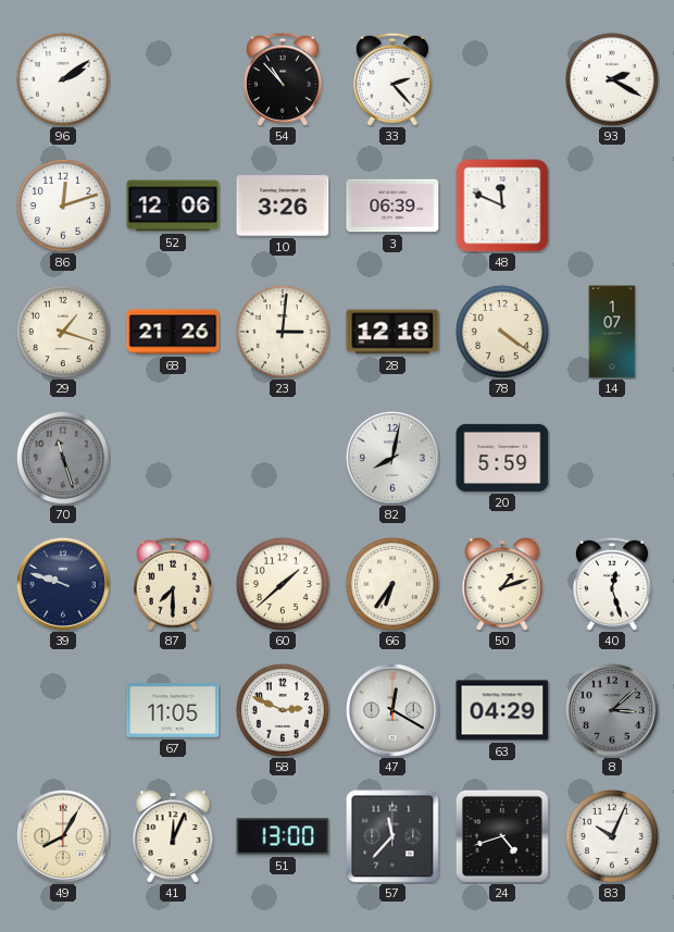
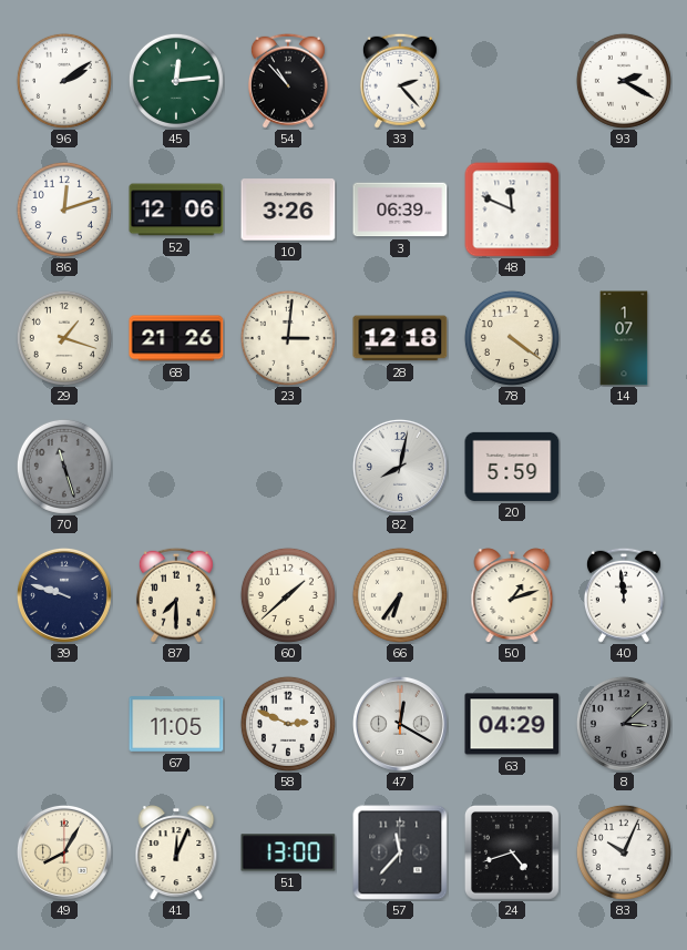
45: none -> 12:14
40: 12:27 -> 11:59
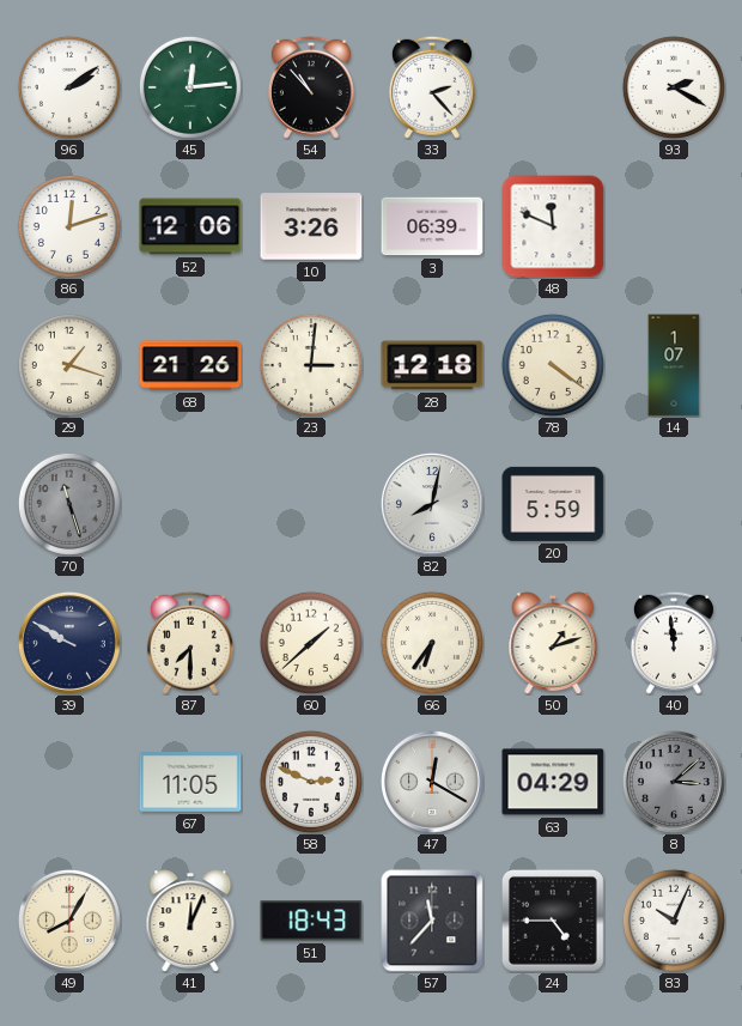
39: 9:48 -> 9:50
51: 13:00 -> 18:43
24: 4:42 -> 4:45
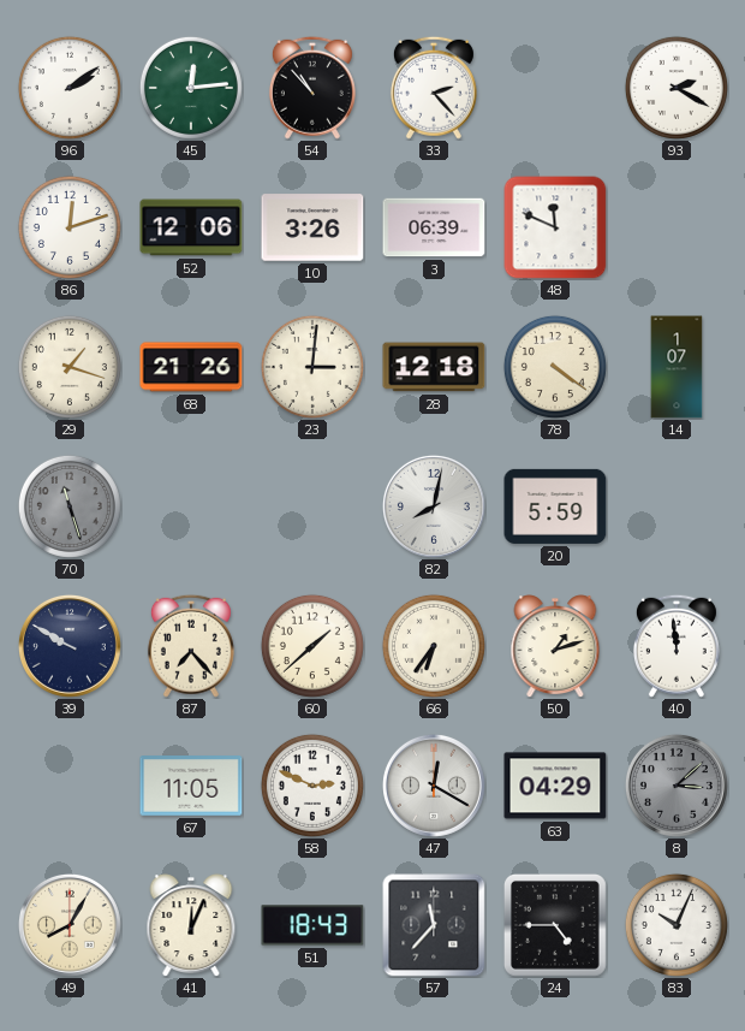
87: 7:30 -> 7:23
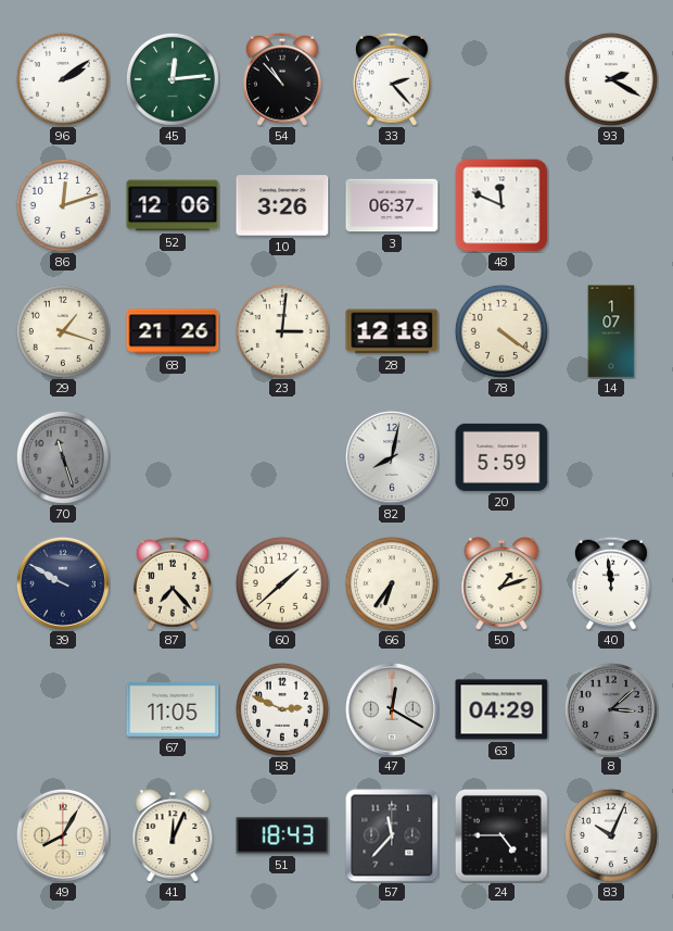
3: 06:39 -> 06:37
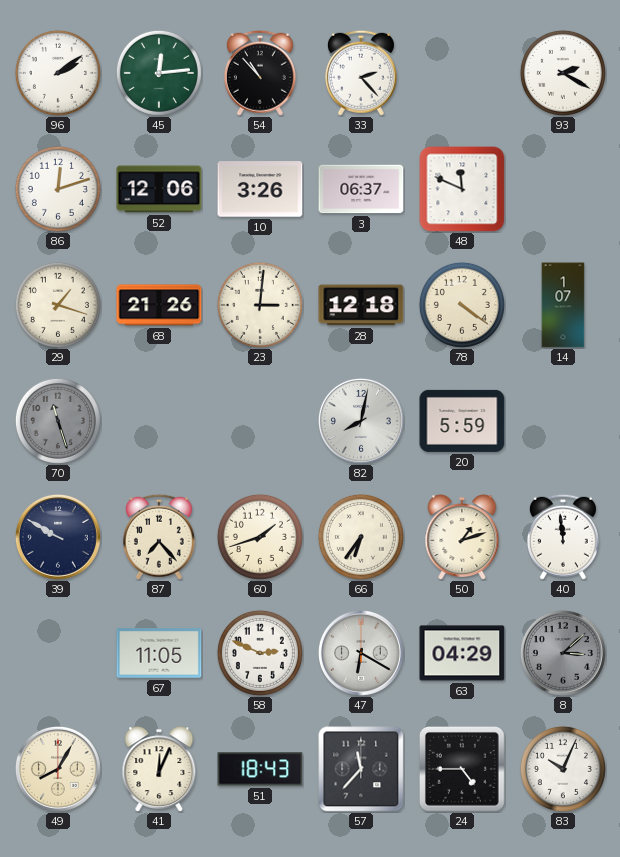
60: 1:38 -> 1:42
47: 12:20 -> 6:20
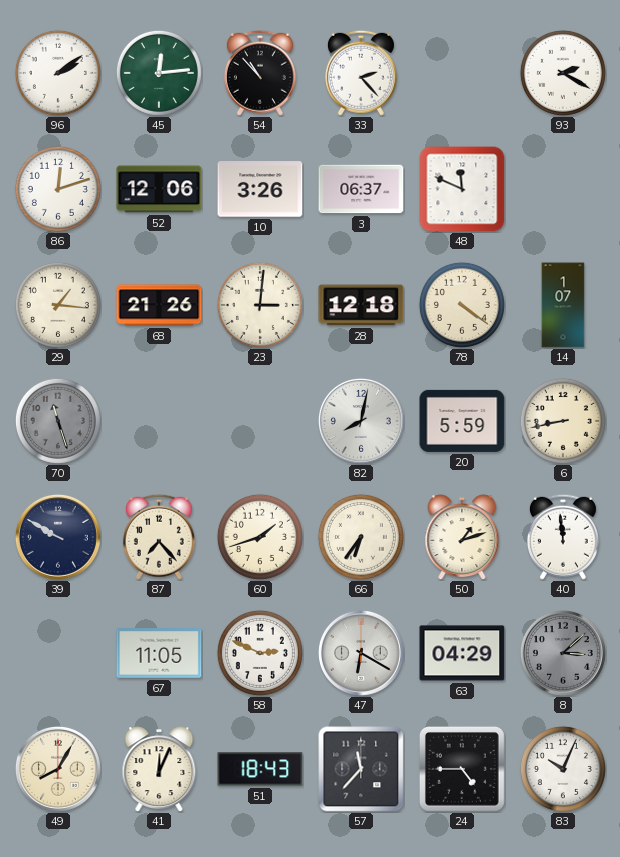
29: 1:18 -> 1:16
6: none -> 8:43
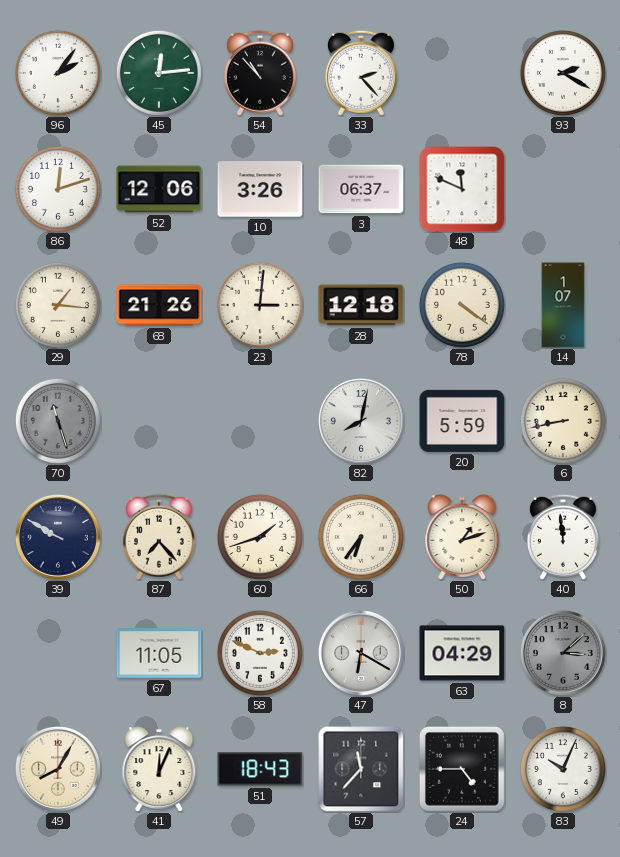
96: 2:09 -> 2:06
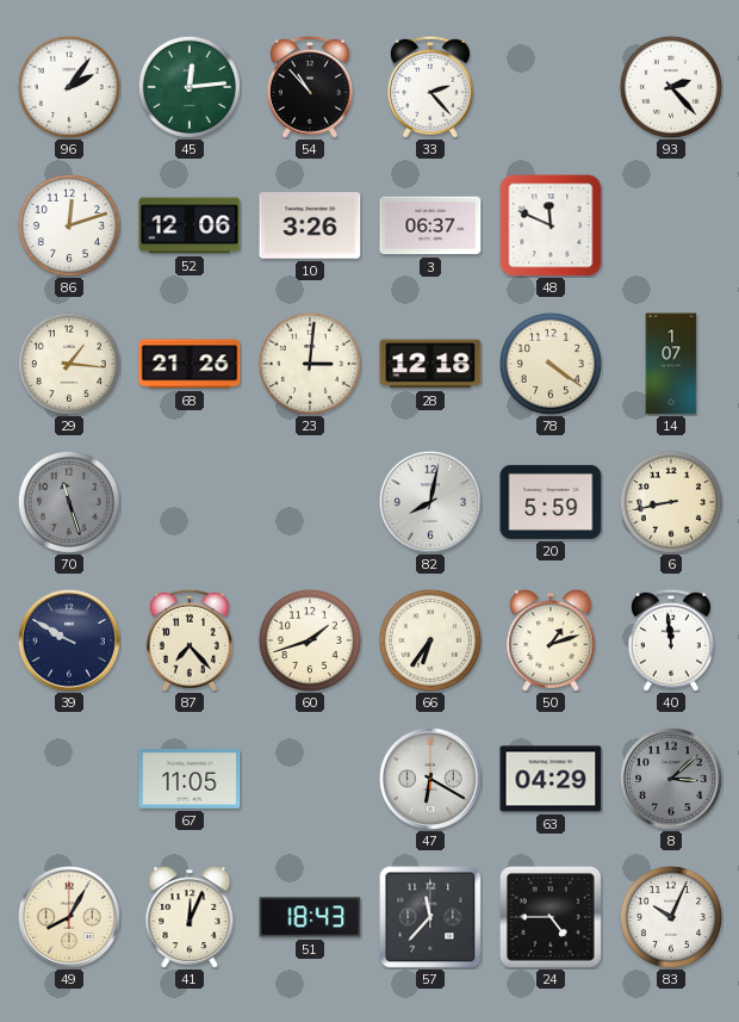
93: 2:20 -> 2:23
58: 2:49 -> none
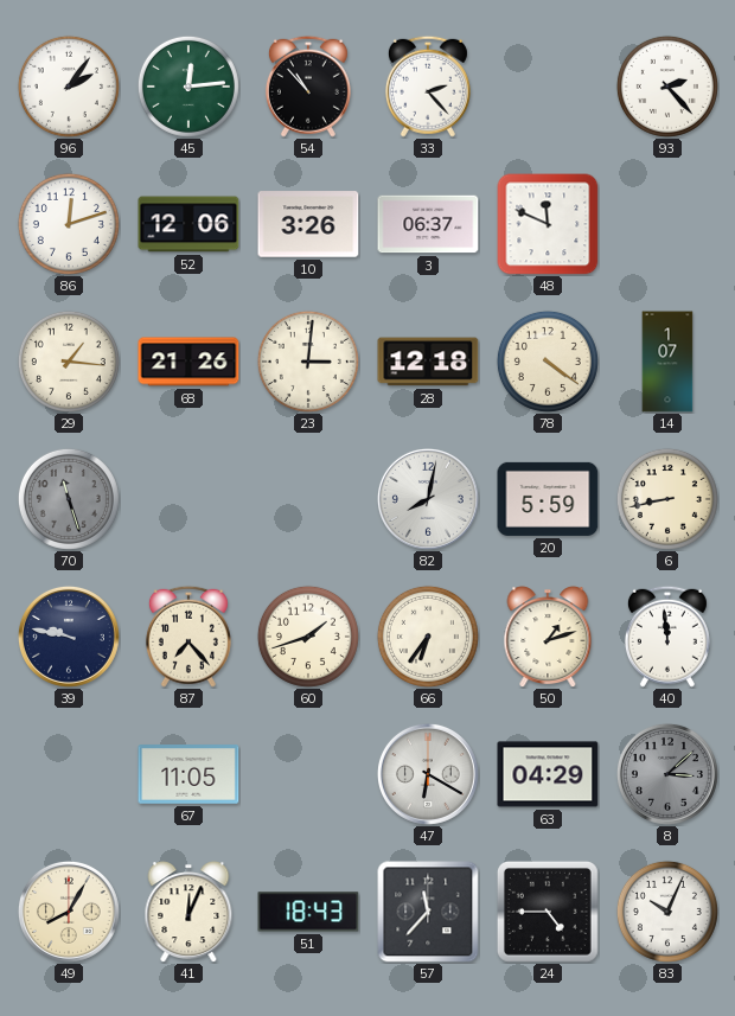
39: 9:50 -> 9:47
